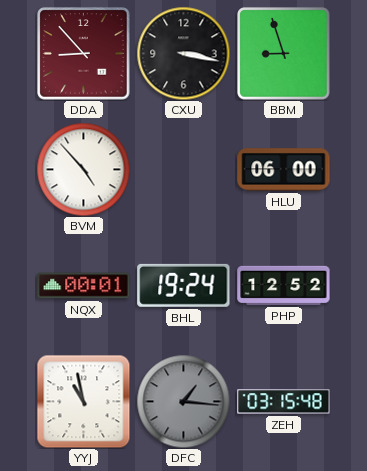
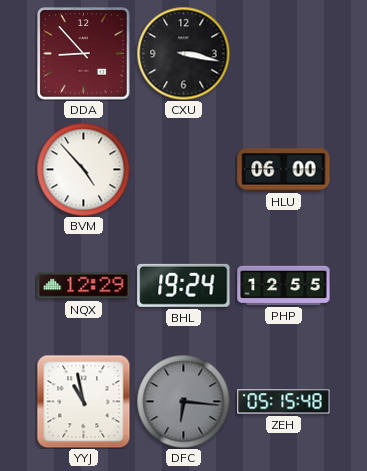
BBM: 8:57 -> none
NQX: 00:01 -> 12:29
PHP: 12:52 -> 12:55
DFC: 1:16 -> 6:16
ZEH: 03:15 -> 05:15
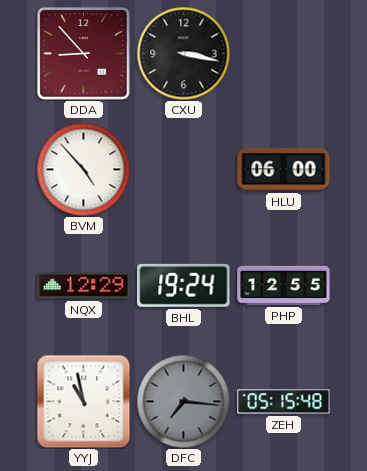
DFC: 6:16 -> 7:16
